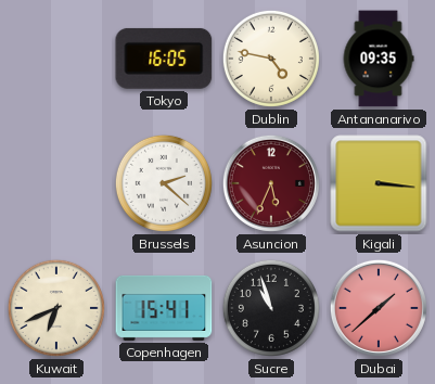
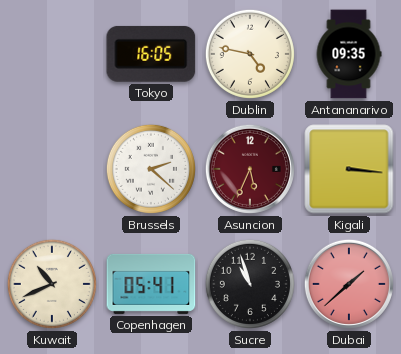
Kuwait: 6:41 -> 10:41
Copenhagen: 15:41 -> 05:41
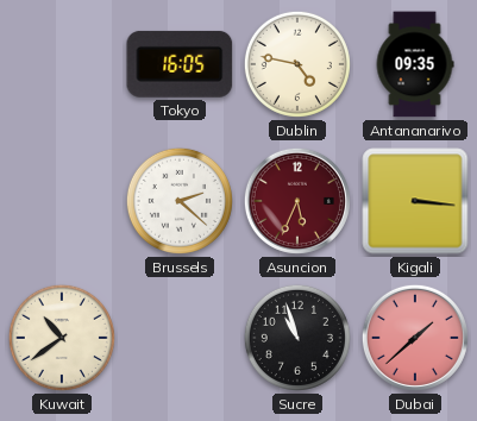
Kuwait: 10:41 -> 10:39
Copenhagen: 05:41 -> none
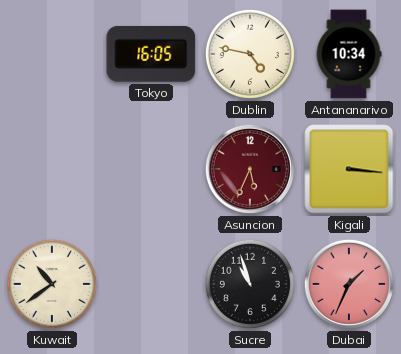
Antananarivo: 09:35 -> 10:34
Brussels: 2:22 -> none
Dubai: 1:38 -> 1:34
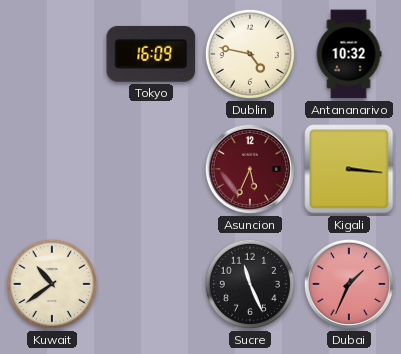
Tokyo: 16:05 -> 16:09
Antananarivo: 10:34 -> 10:32
Sucre: 10:57 -> 11:26
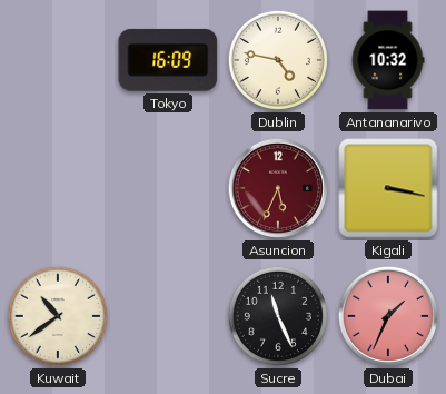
Kigali: 3:16 -> 3:17
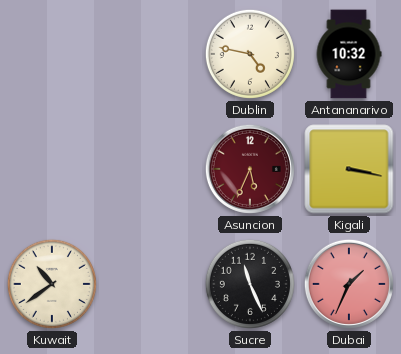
Tokyo: 16:09 -> none
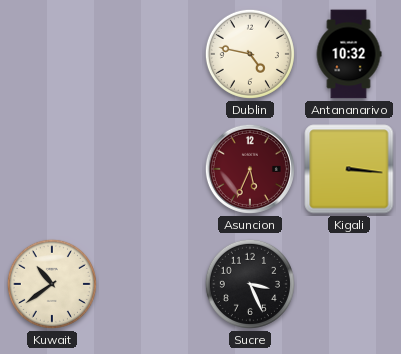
Kigali: 3:17 -> 3:16
Sucre: 11:26 -> 3:26
Dubai: 1:34 -> none
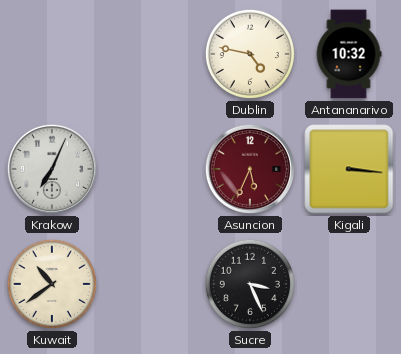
Krakow: none -> 7:04
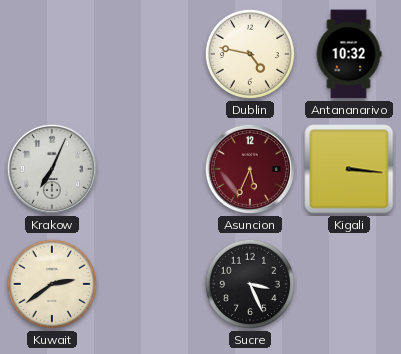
Kuwait: 10:39 -> 2:39
